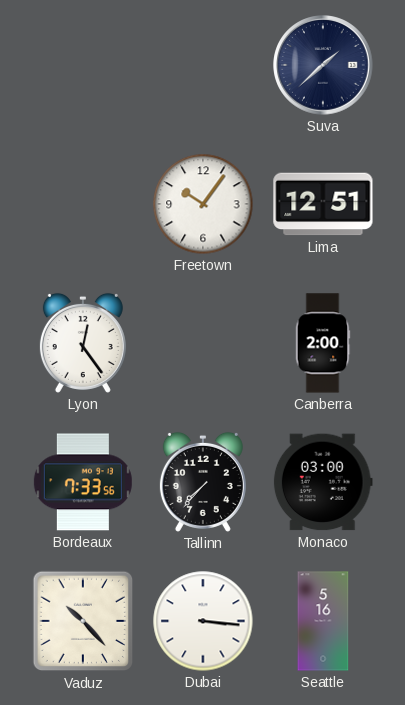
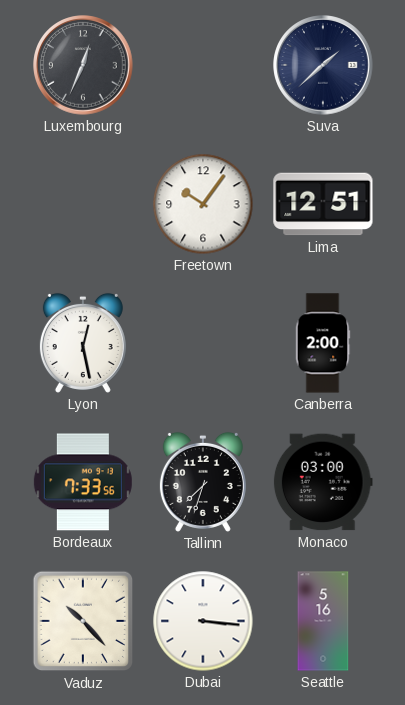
Luxembourg: none -> 12:34
Lyon: 12:24 -> 12:28
Tallinn: 7:37 -> 7:33
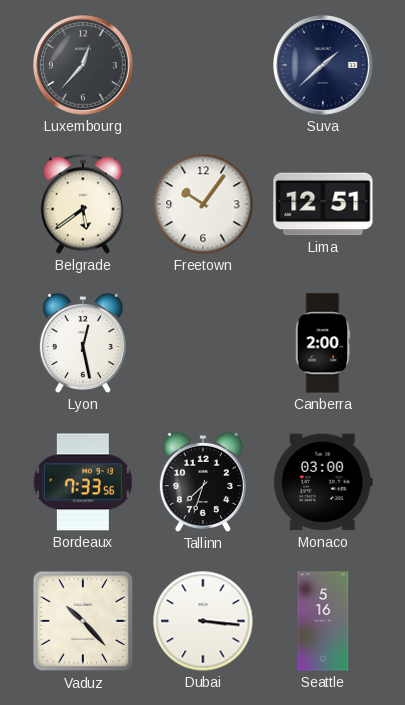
Luxembourg: 12:34 -> 12:37
Belgrade: none -> 5:39
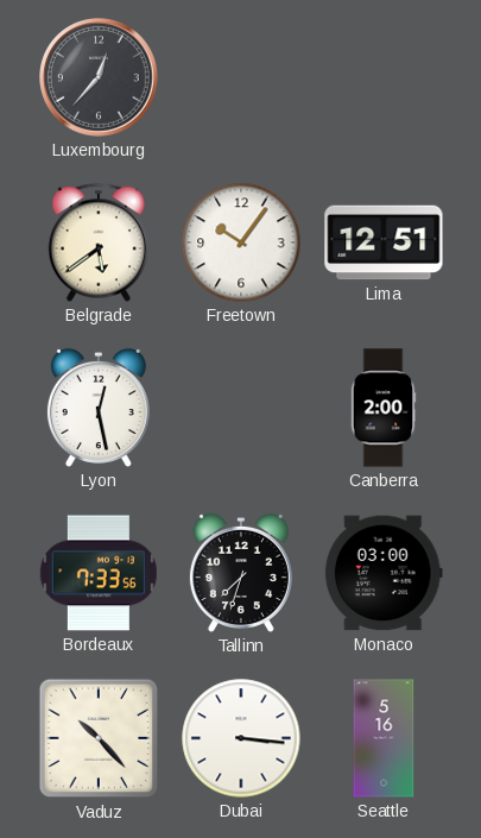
Suva: 1:38 -> none
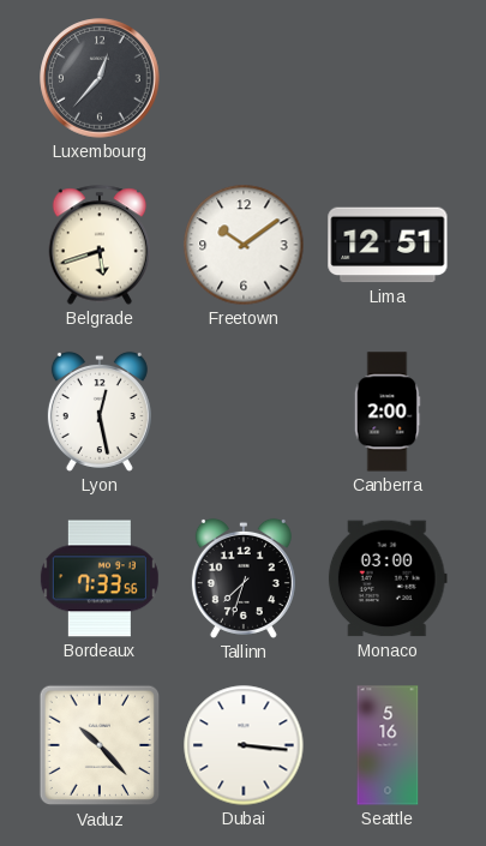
Belgrade: 5:39 -> 5:42
Freetown: 10:06 -> 10:09
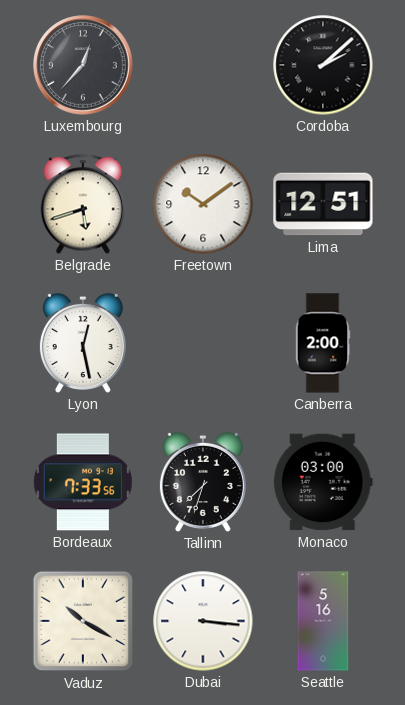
Cordoba: none -> 2:08
Vaduz: 10:23 -> 10:20
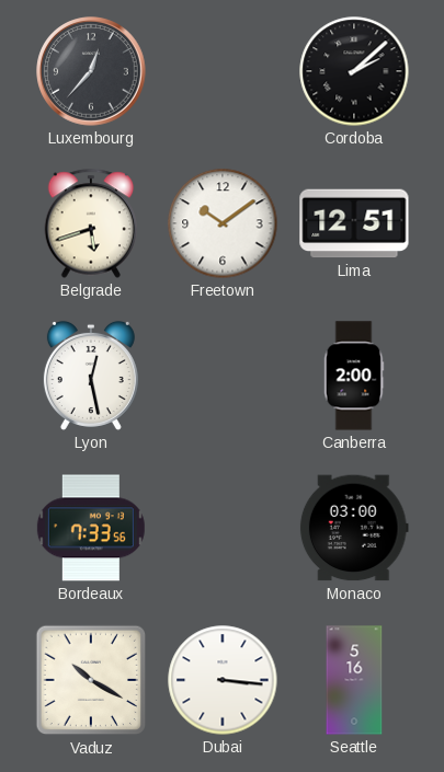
Tallinn: 7:33 -> none
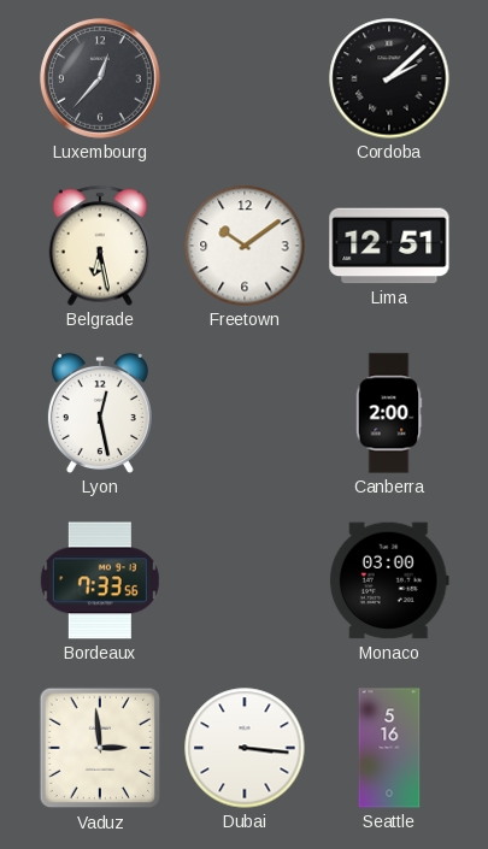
Belgrade: 5:42 -> 6:28
Vaduz: 10:20 -> 2:59
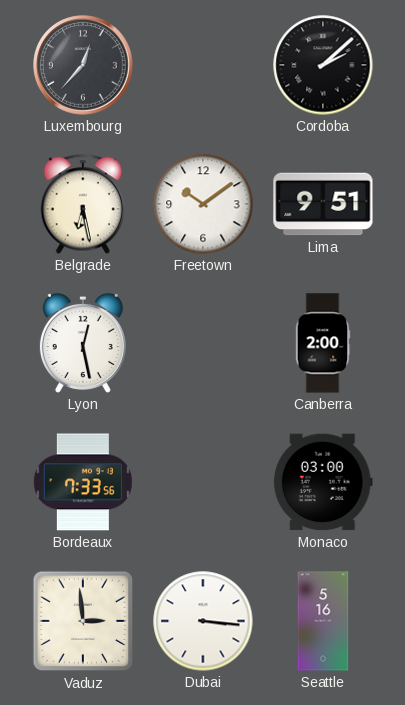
Lima: 12:51 -> 9:51
